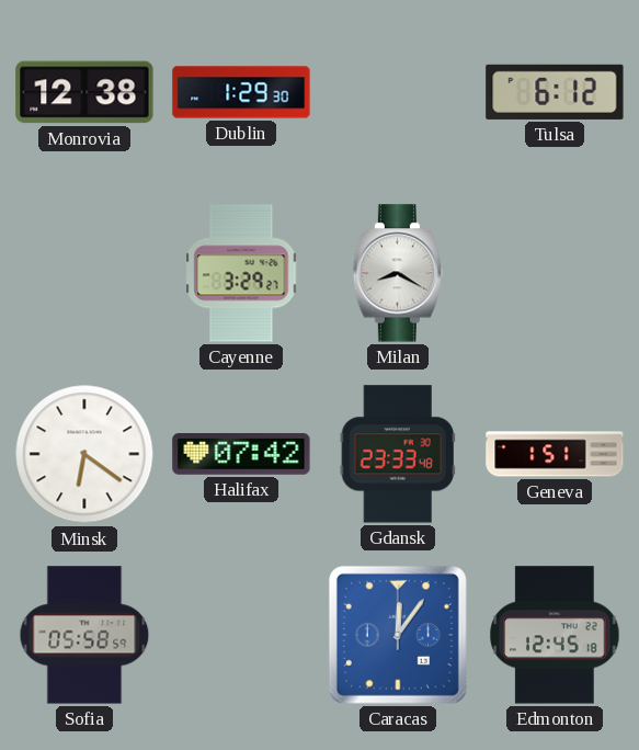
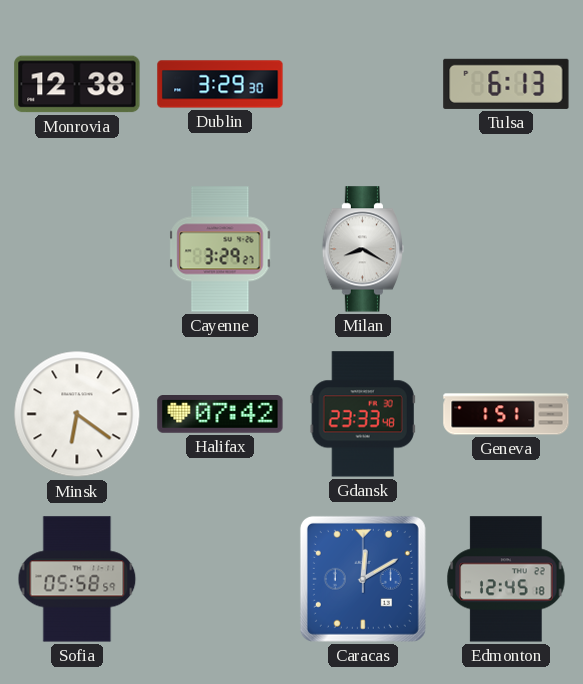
Dublin: 1:29 -> 3:29
Tulsa: 6:12 -> 6:13
Caracas: 12:06 -> 12:10
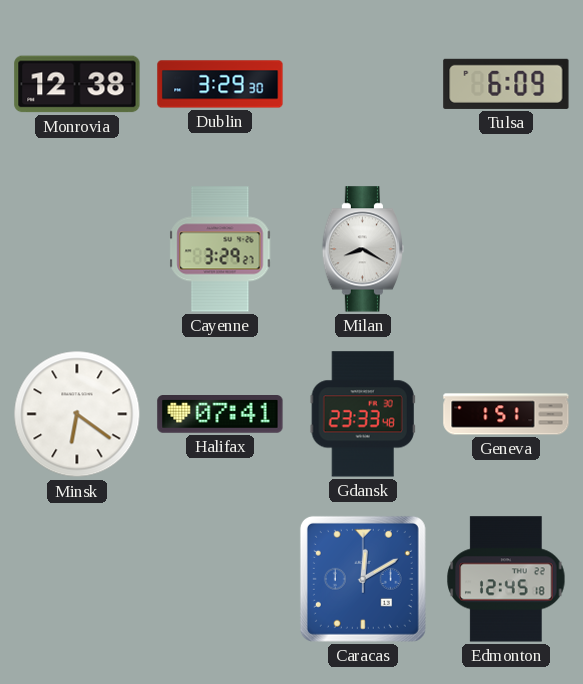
Tulsa: 6:13 -> 6:09
Halifax: 07:42 -> 07:41
Sofia: 05:58 -> none
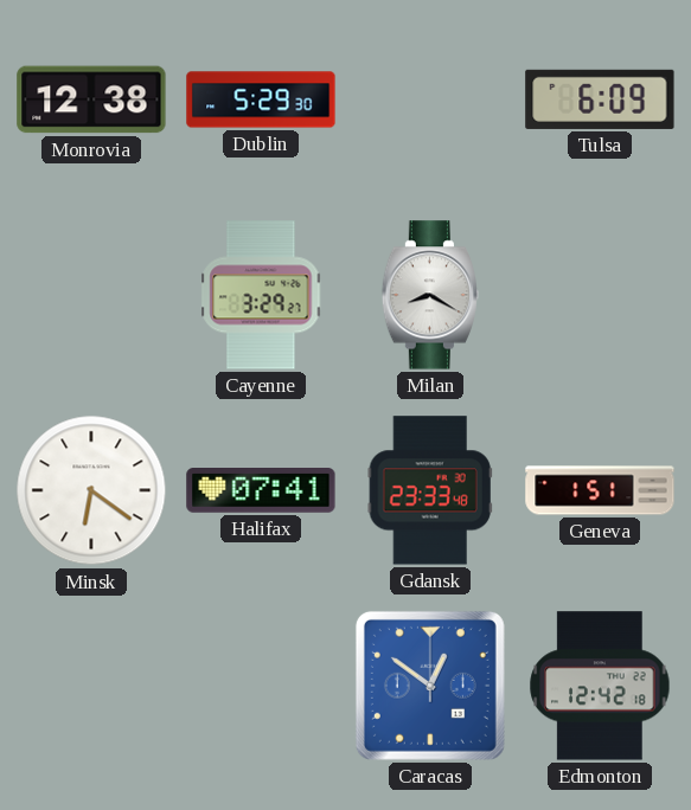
Dublin: 3:29 -> 5:29
Caracas: 12:10 -> 12:51
Edmonton: 12:45 -> 12:42
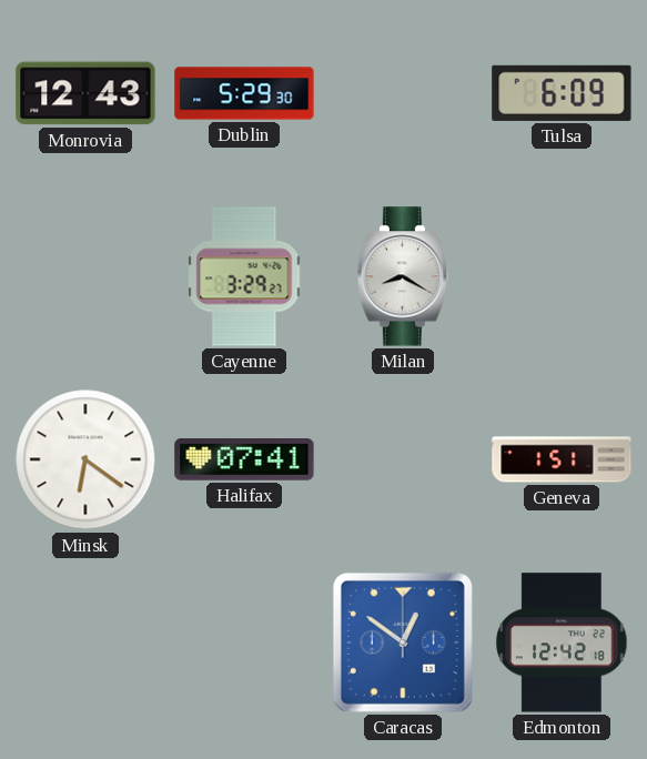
Monrovia: 12:38 -> 12:43
Gdansk: 23:33 -> none
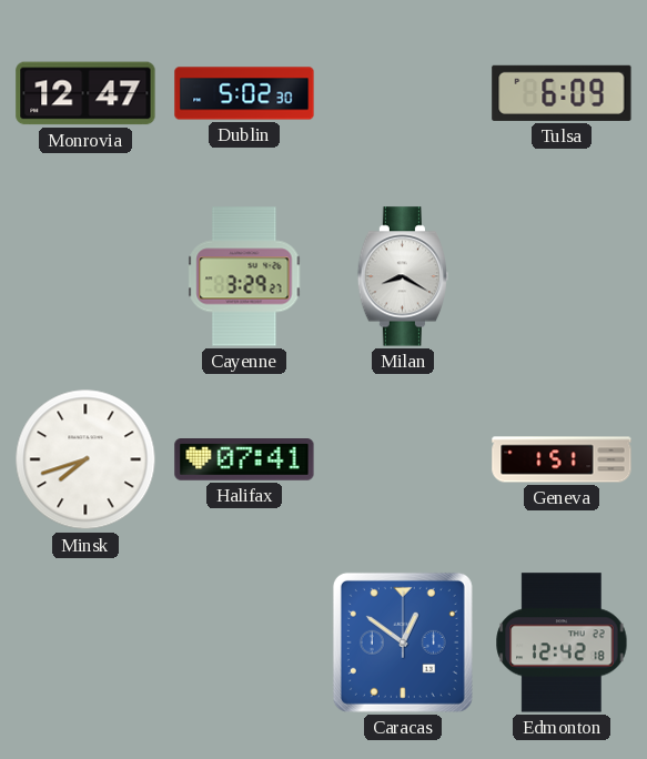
Monrovia: 12:43 -> 12:47
Dublin: 5:29 -> 5:02
Minsk: 6:21 -> 7:42
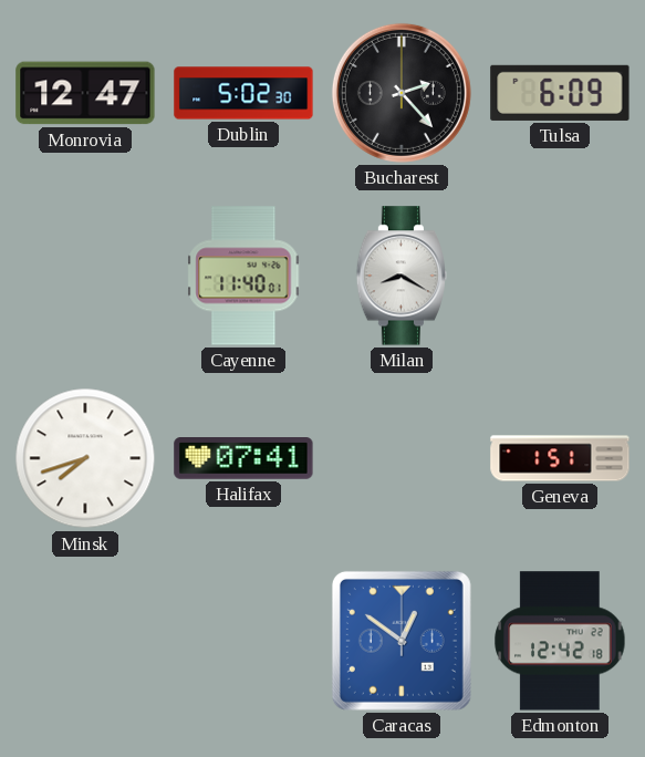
Bucharest: none -> 2:23
Cayenne: 3:29 -> 11:40
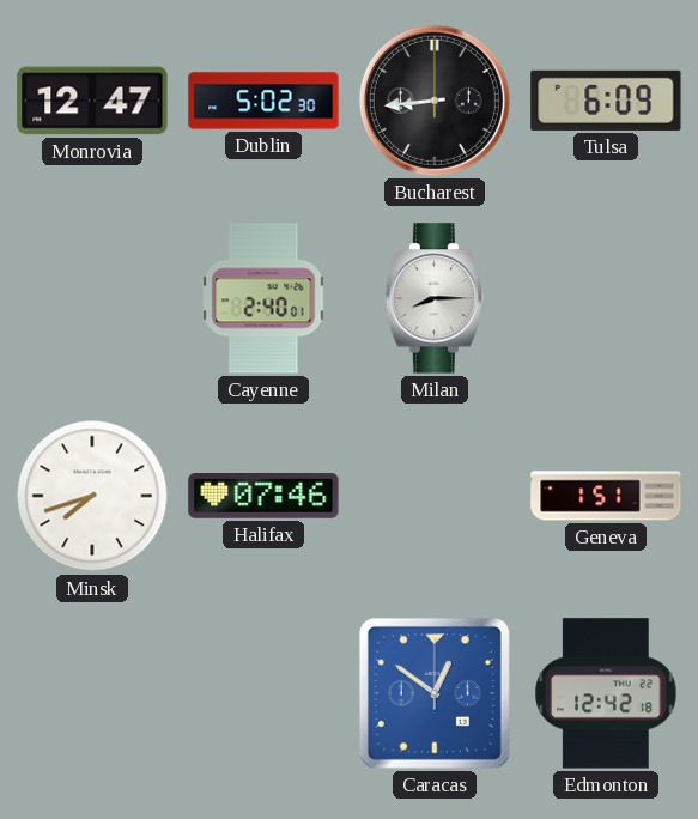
Bucharest: 2:23 -> 8:44
Cayenne: 11:40 -> 2:40
Milan: 8:20 -> 8:15
Halifax: 07:41 -> 07:46
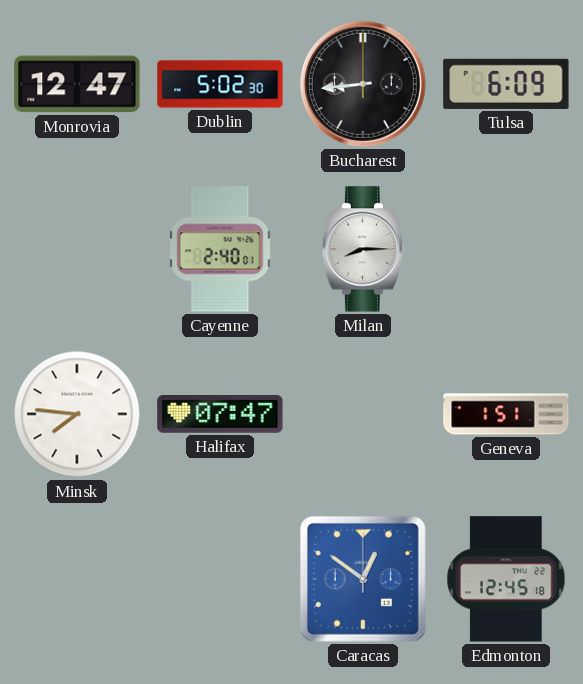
Minsk: 7:42 -> 7:46
Halifax: 07:46 -> 07:47
Edmonton: 12:42 -> 12:45
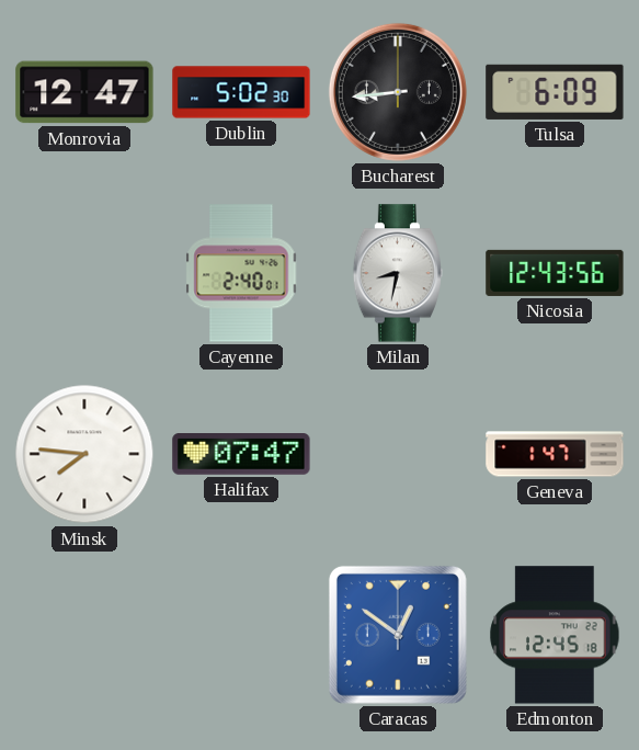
Milan: 8:15 -> 8:32
Nicosia: none -> 12:43
Geneva: 1:51 -> 1:47
